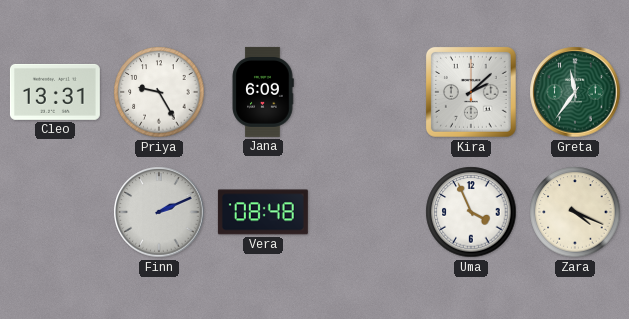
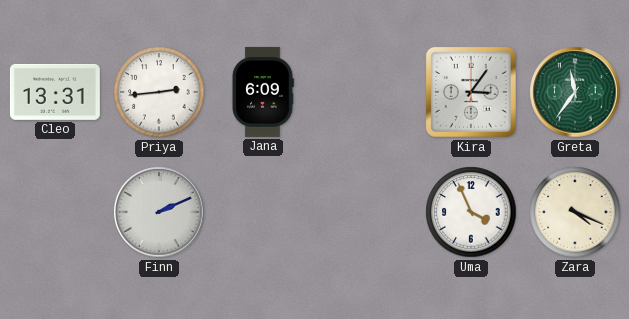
Priya: 9:25 -> 2:44
Kira: 2:08 -> 3:06
Vera: 08:48 -> none
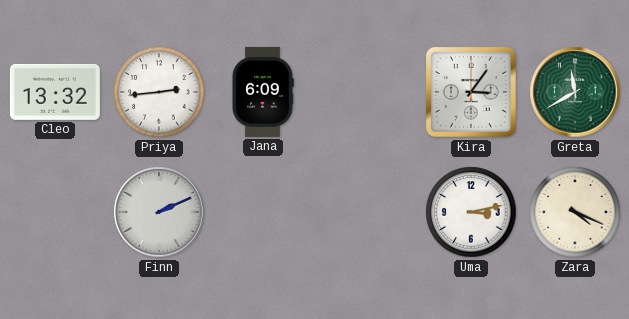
Cleo: 13:31 -> 13:32
Greta: 11:36 -> 11:40
Uma: 3:56 -> 3:13
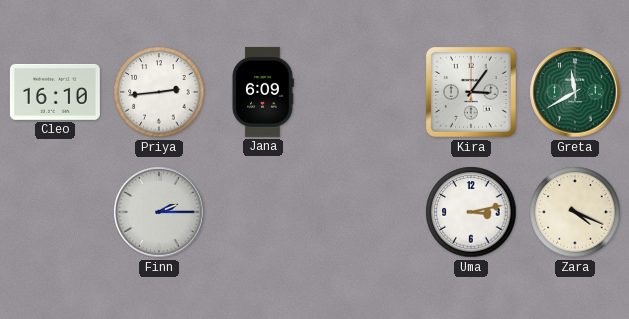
Cleo: 13:32 -> 16:10
Finn: 2:11 -> 2:15
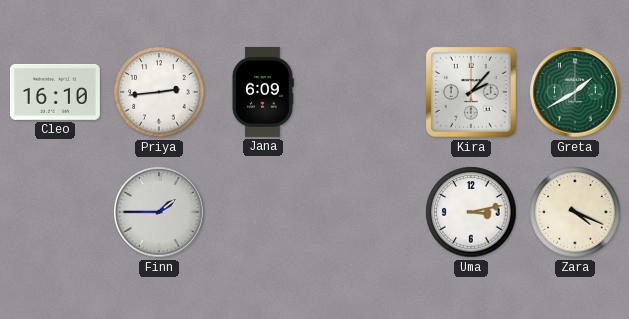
Kira: 3:06 -> 2:07
Greta: 11:40 -> 1:40
Finn: 2:15 -> 1:45
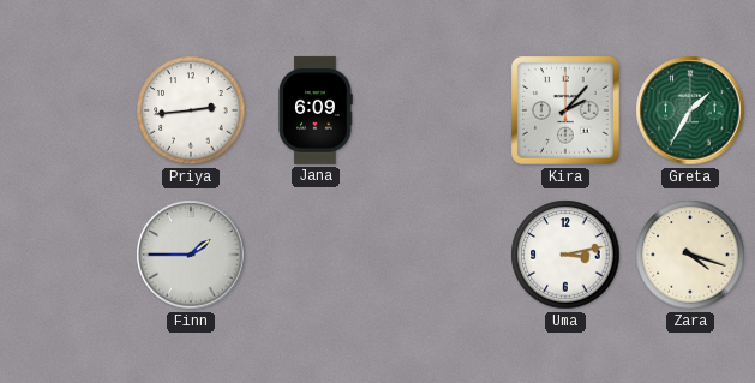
Cleo: 16:10 -> none
Greta: 1:40 -> 1:35
Zara: 4:19 -> 4:18
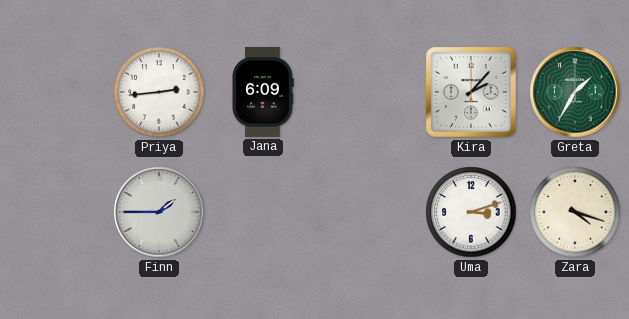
Uma: 3:13 -> 3:12
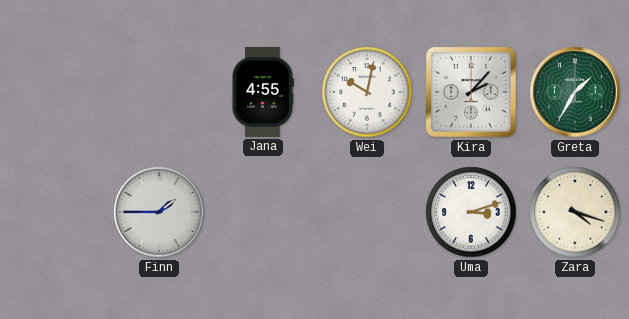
Priya: 2:44 -> none
Jana: 6:09 -> 4:55
Wei: none -> 10:02
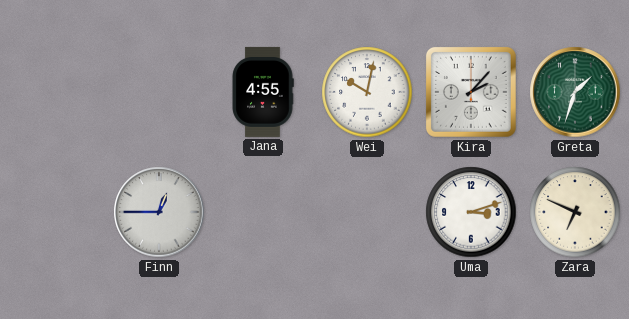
Greta: 1:35 -> 1:33
Finn: 1:45 -> 12:45
Zara: 4:18 -> 6:49
